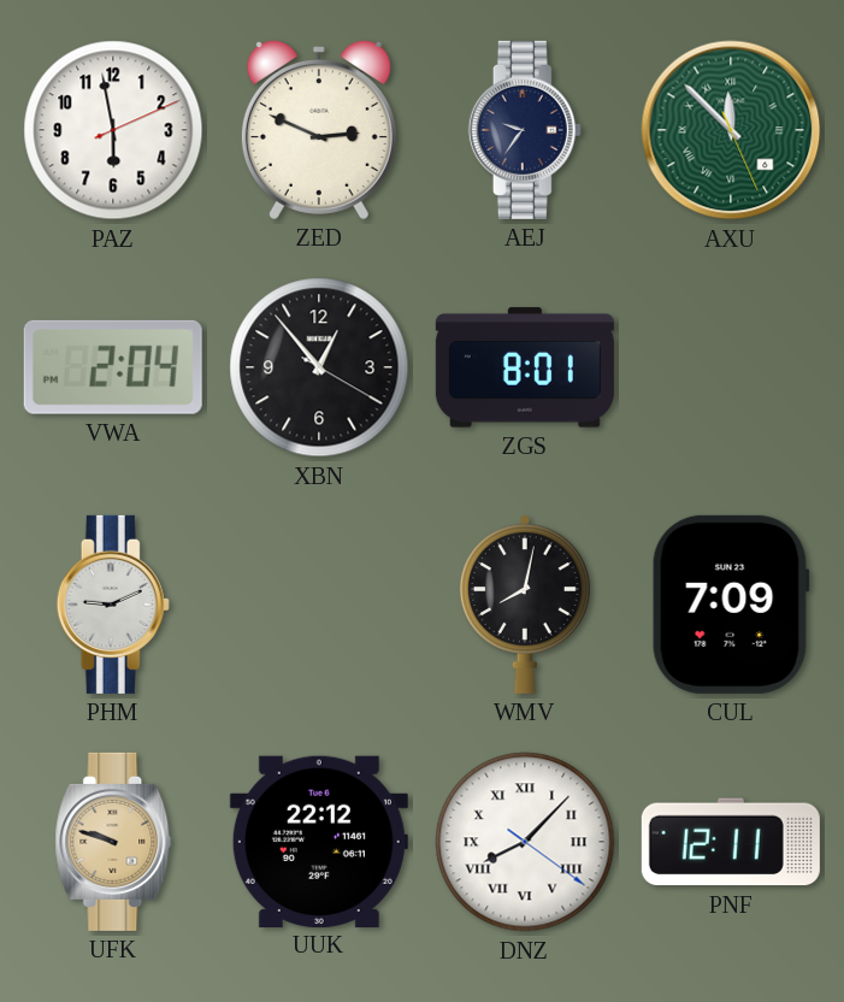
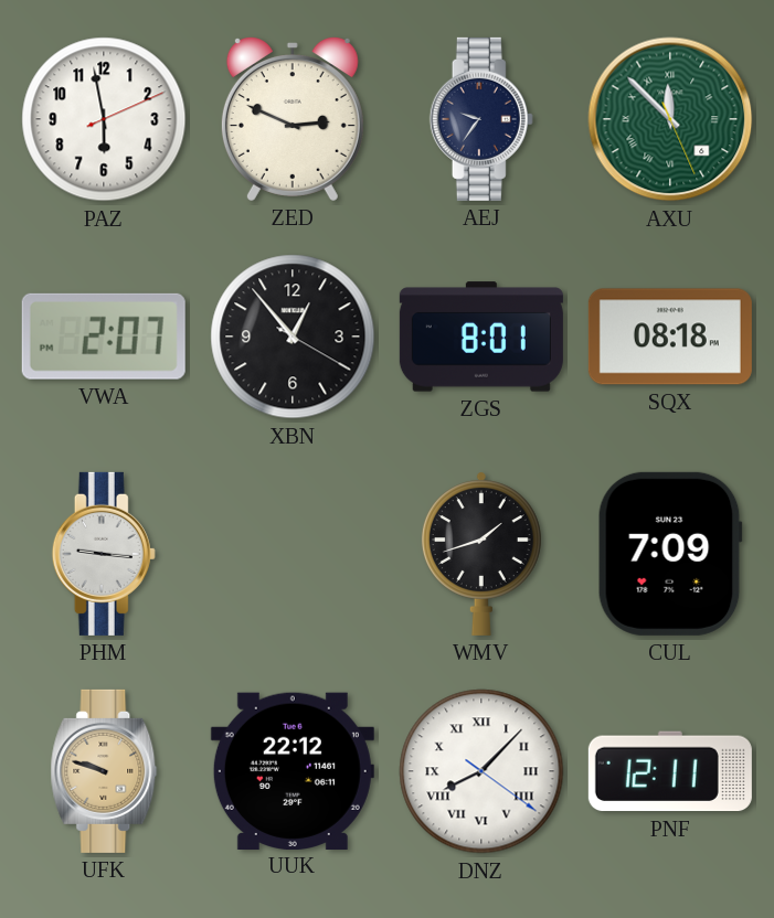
VWA: 2:04 -> 2:07
SQX: none -> 08:18
PHM: 9:11 -> 9:16
WMV: 8:02 -> 1:42
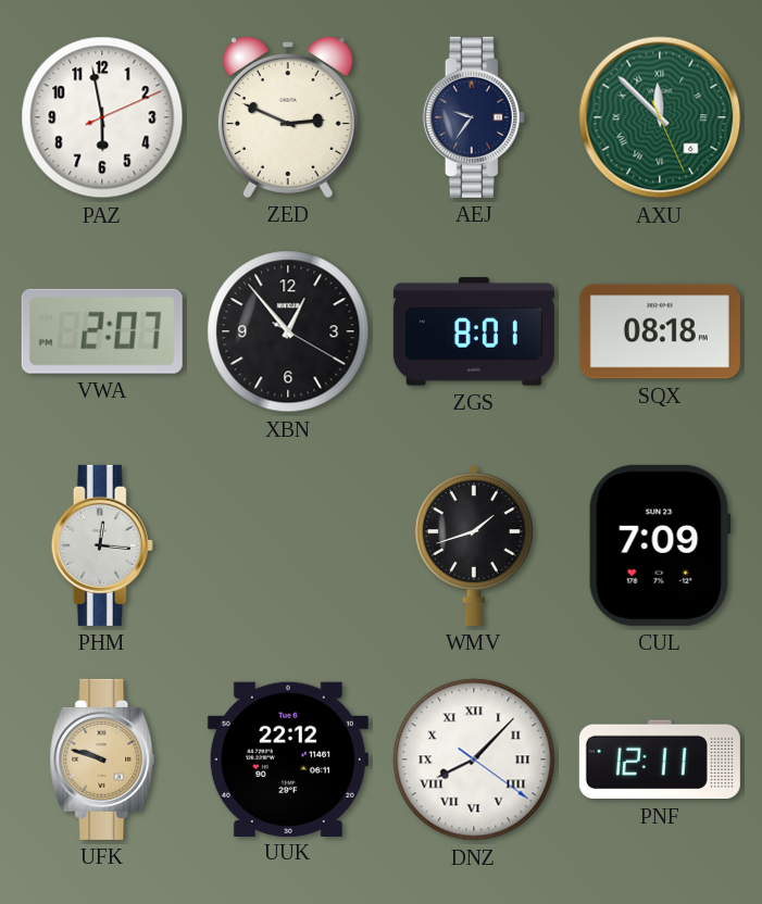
PHM: 9:16 -> 12:16
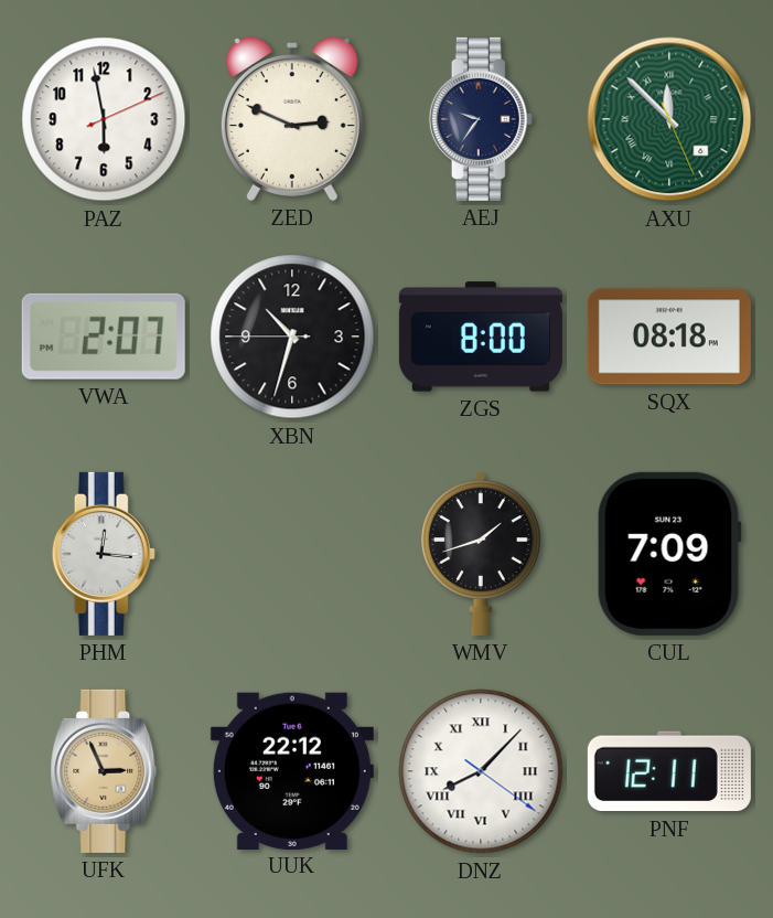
XBN: 12:53 -> 10:32
ZGS: 8:01 -> 8:00
UFK: 9:48 -> 2:56
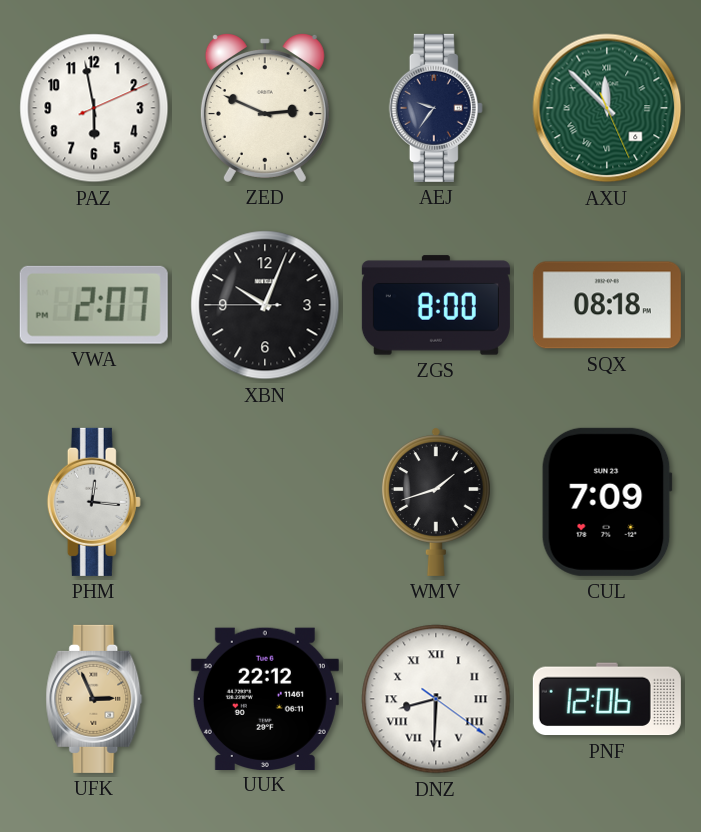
XBN: 10:32 -> 10:03
DNZ: 8:07 -> 8:30
PNF: 12:11 -> 12:06
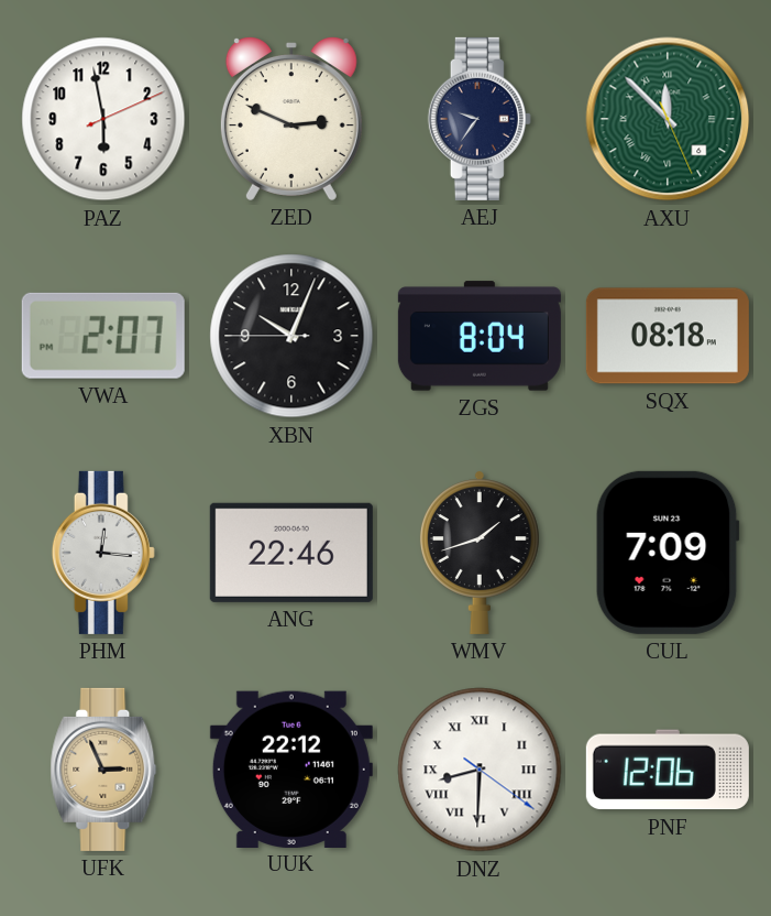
ZGS: 8:00 -> 8:04
ANG: none -> 22:46
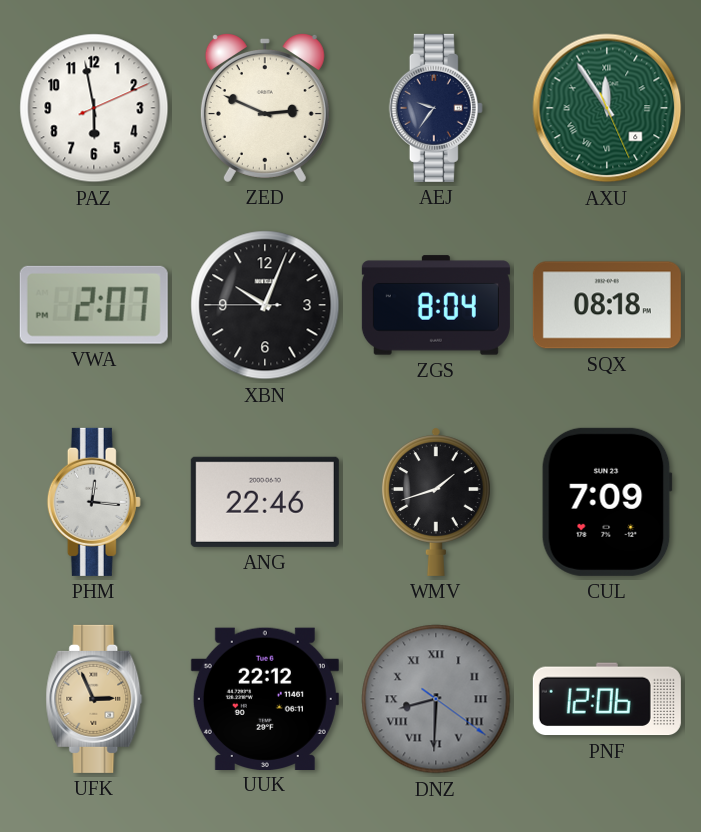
AXU: 11:52 -> 11:54
DNZ dial: white -> grey
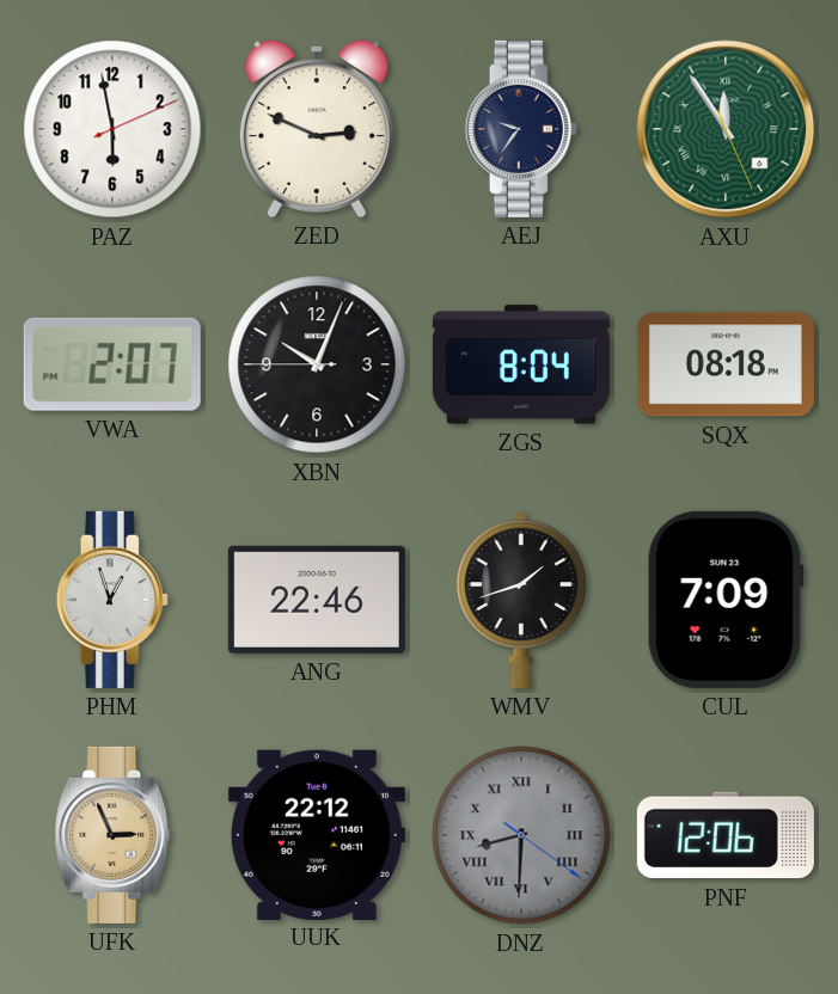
PHM: 12:16 -> 12:57
